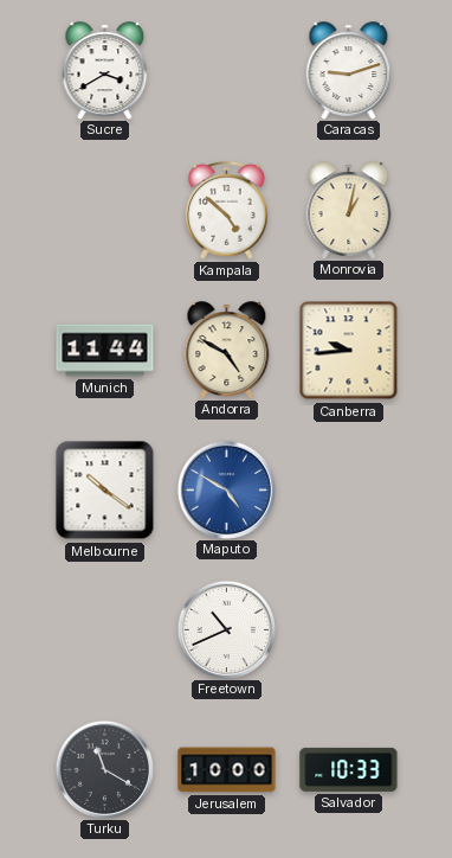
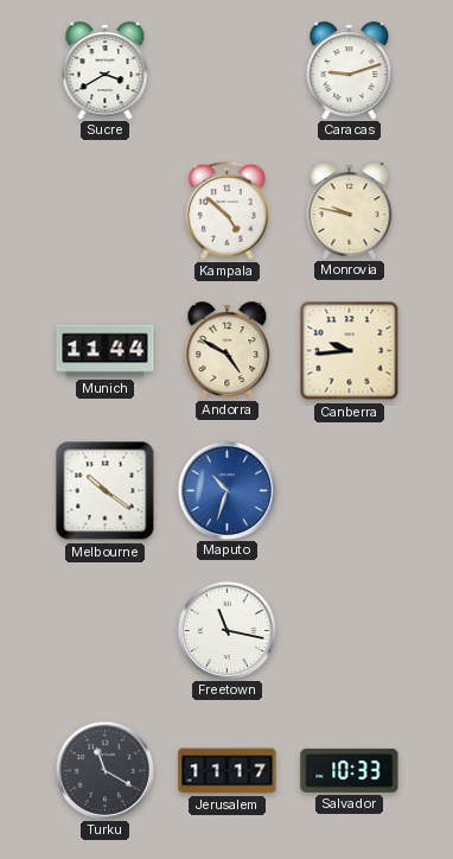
Monrovia: 1:02 -> 9:47
Maputo: 4:50 -> 10:33
Freetown: 10:41 -> 11:17
Jerusalem: 10:00 -> 11:17
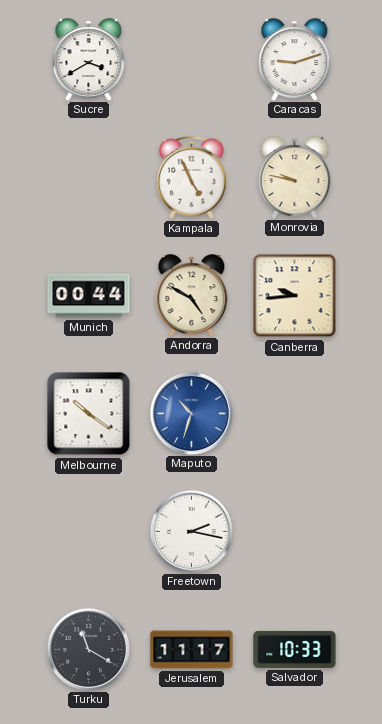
Kampala: 4:52 -> 4:56
Munich: 11:44 -> 00:44
Freetown: 11:17 -> 2:17
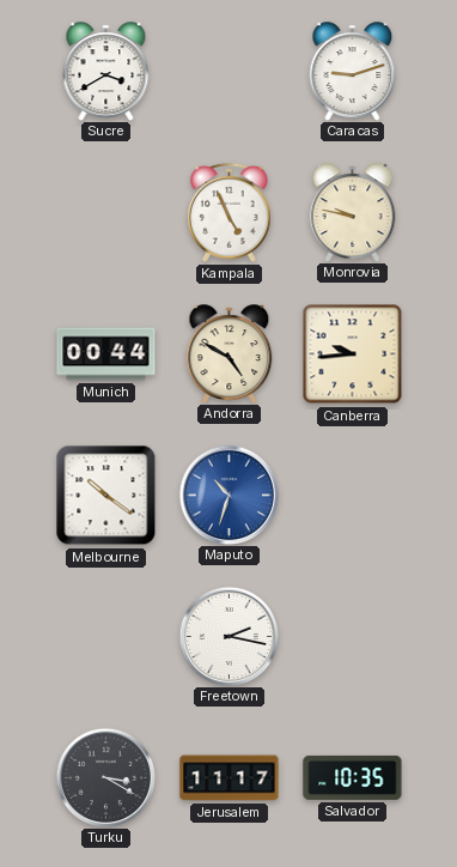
Turku: 11:20 -> 3:20
Salvador: 10:33 -> 10:35
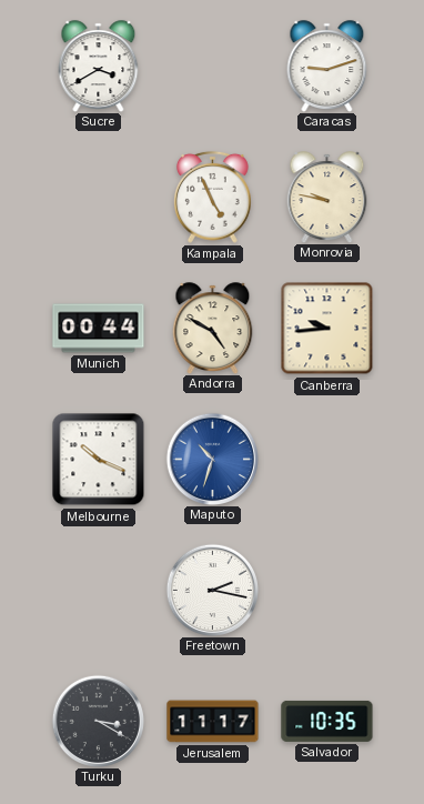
Melbourne: 10:21 -> 10:19
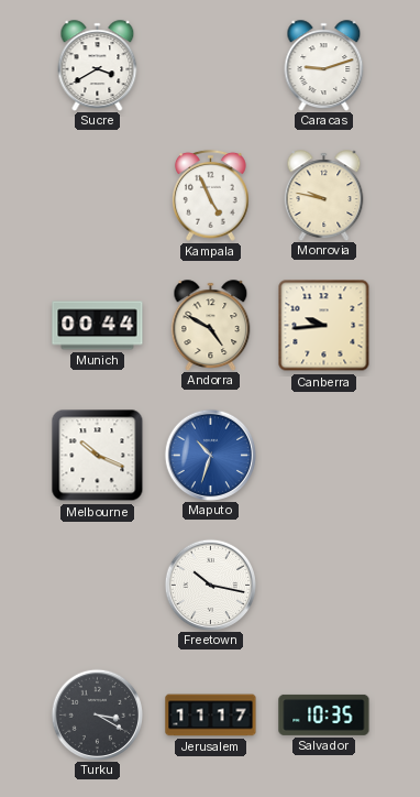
Freetown: 2:17 -> 10:17
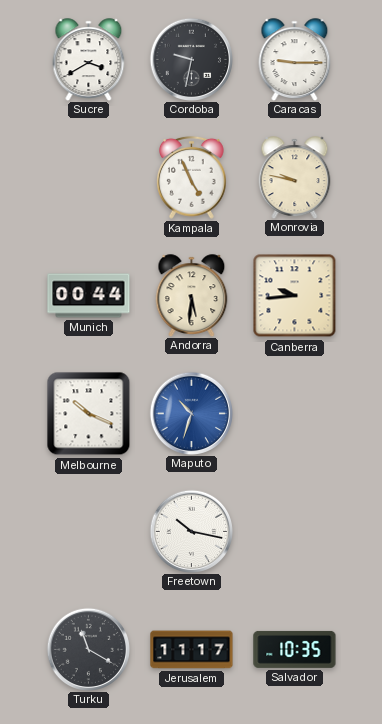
Cordoba: none -> 9:32
Caracas: 9:12 -> 9:15
Andorra: 4:50 -> 5:31
Turku: 3:20 -> 11:20
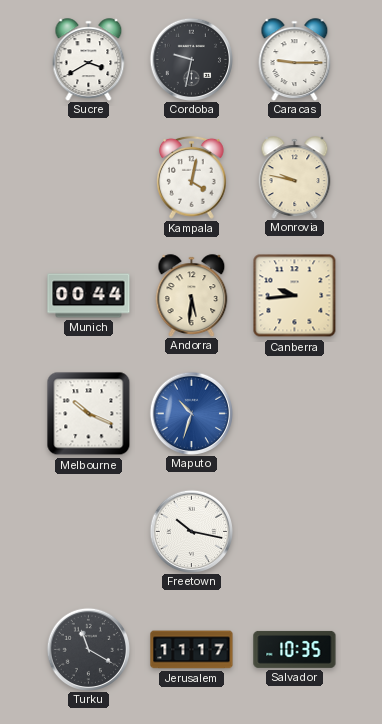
Kampala: 4:56 -> 4:02
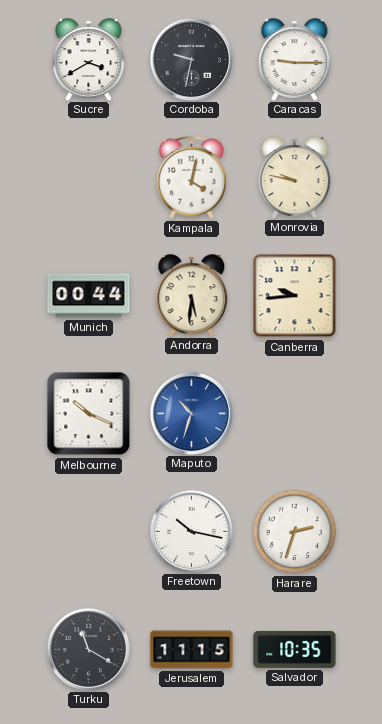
Harare: none -> 2:33
Jerusalem: 11:17 -> 11:15
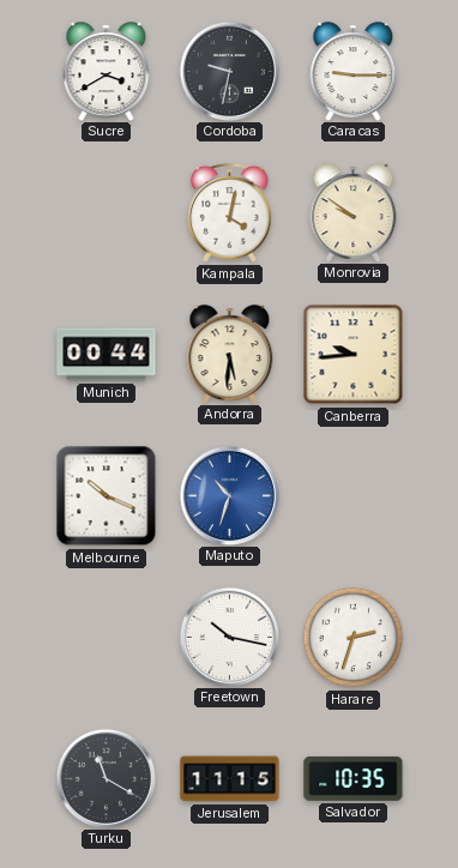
Monrovia: 9:47 -> 9:51
